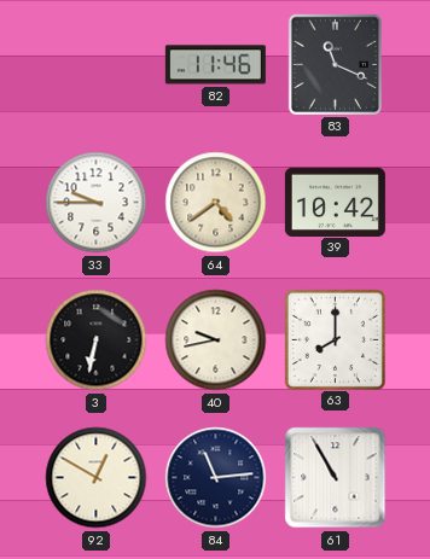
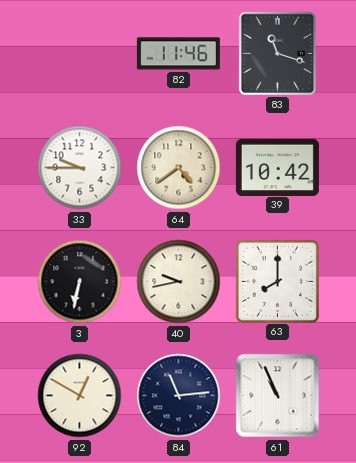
83: 11:19 -> 11:18
61: 10:55 -> 10:56
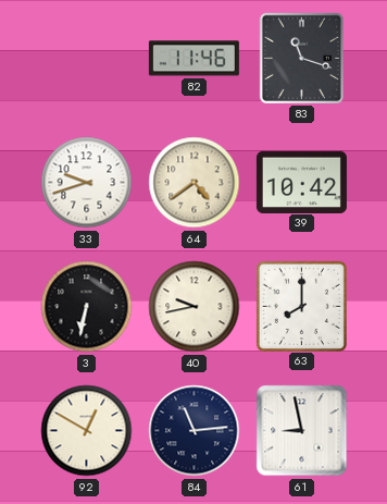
33: 9:45 -> 9:42
61: 10:56 -> 8:58
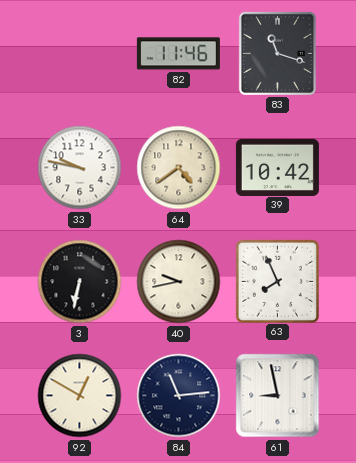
33: 9:42 -> 9:47
63: 8:00 -> 7:56
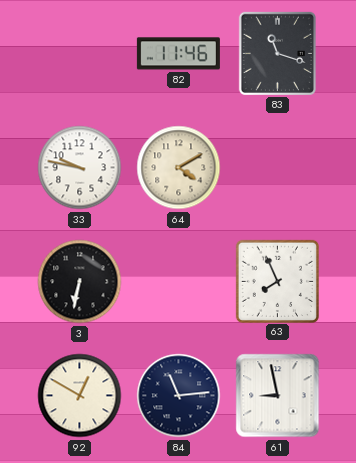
64: 4:39 -> 4:10
39: 10:42 -> none
40: 9:43 -> none
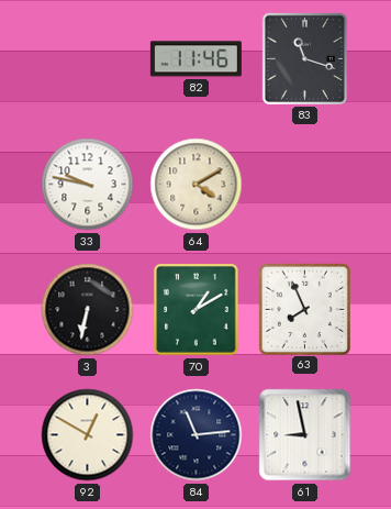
70: none -> 1:10
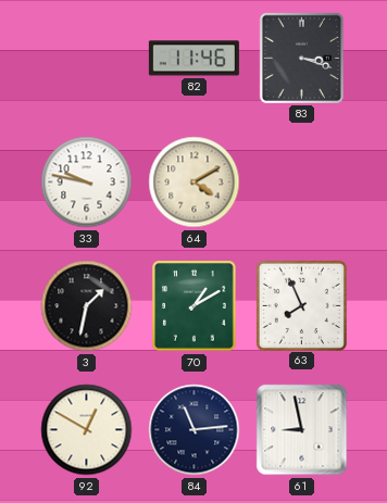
83: 11:18 -> 3:18
3: 6:32 -> 1:32
